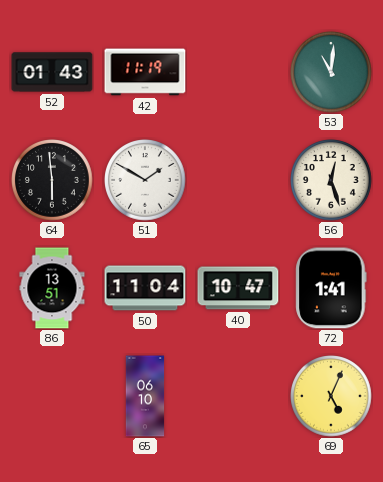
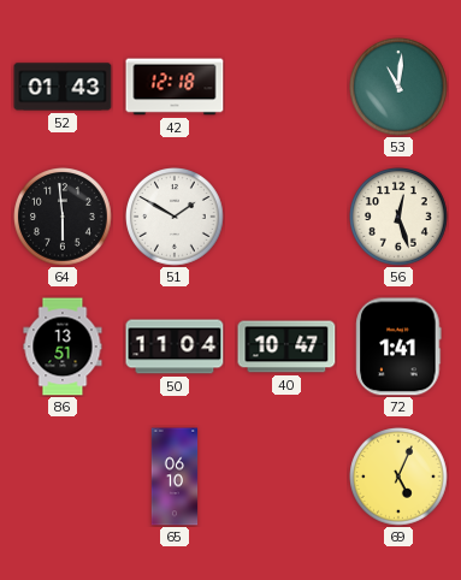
42: 11:19 -> 12:18
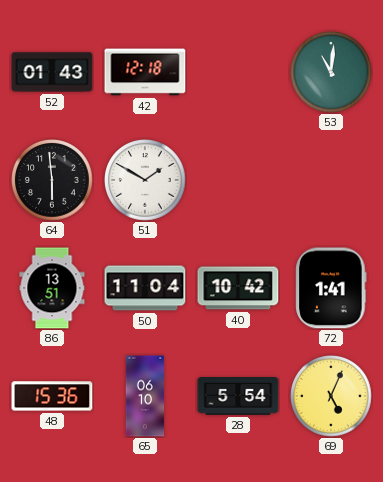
56: 12:27 -> none
40: 10:47 -> 10:42
48: none -> 15:36
28: none -> 5:54
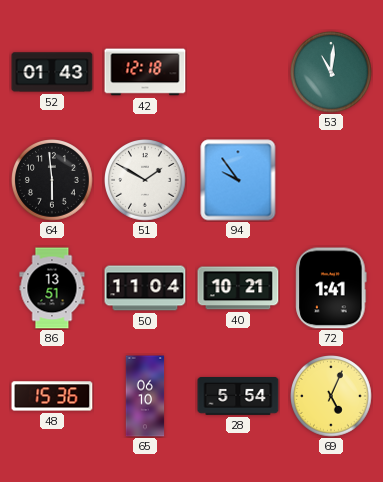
94: none -> 9:54
40: 10:42 -> 10:21
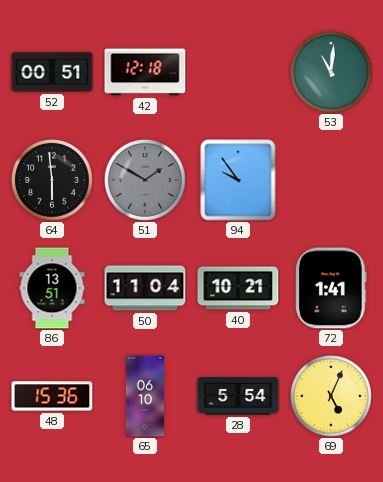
52: 01:43 -> 00:51
51 dial: white -> grey
